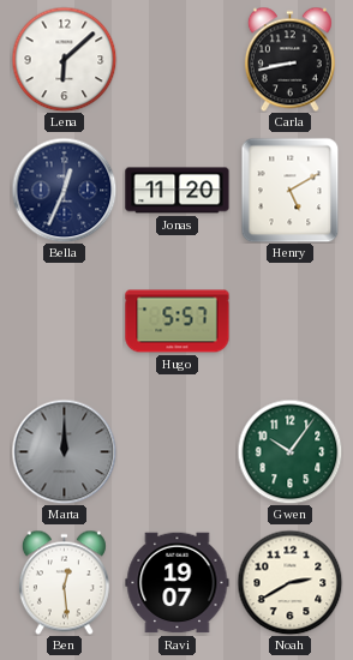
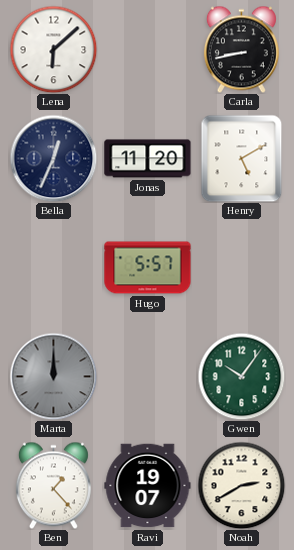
Ben: 12:29 -> 1:23
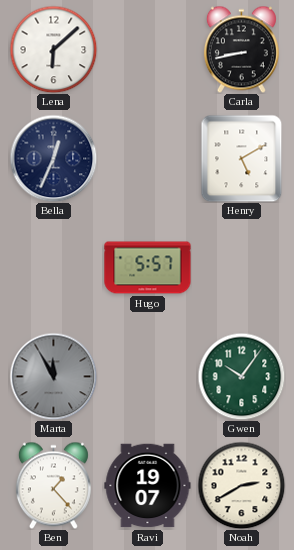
Jonas: 11:20 -> none
Marta: 12:00 -> 11:55
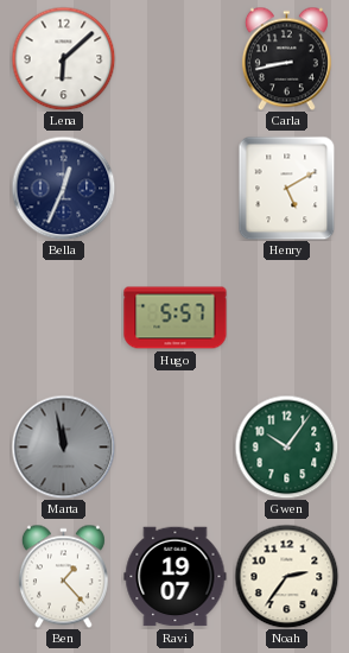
Marta: 11:55 -> 11:58
Noah: 2:40 -> 2:36
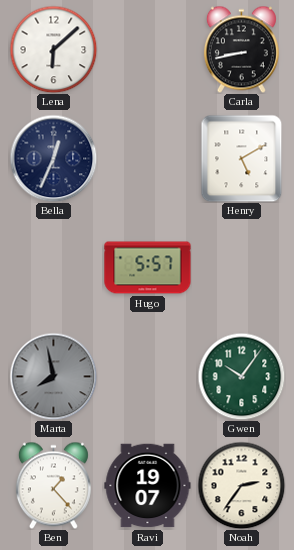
Marta: 11:58 -> 7:58
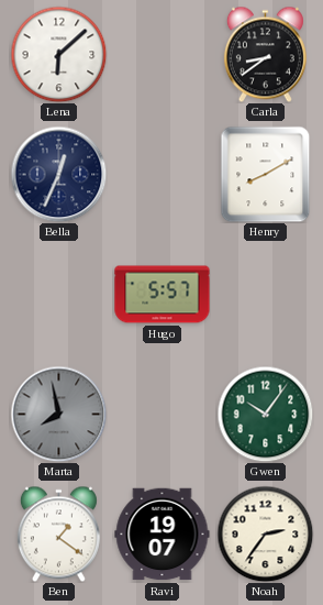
Carla: 8:43 -> 8:39
Henry: 5:10 -> 8:10
Ben: 1:23 -> 1:21
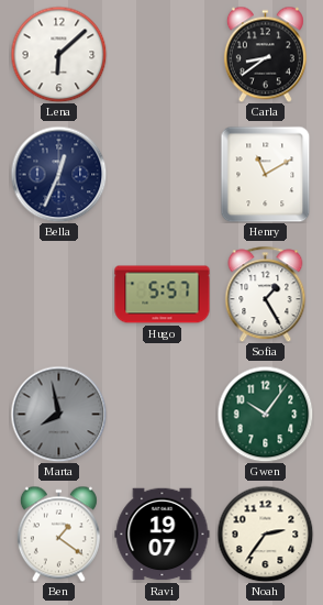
Henry: 8:10 -> 11:10
Sofia: none -> 1:25
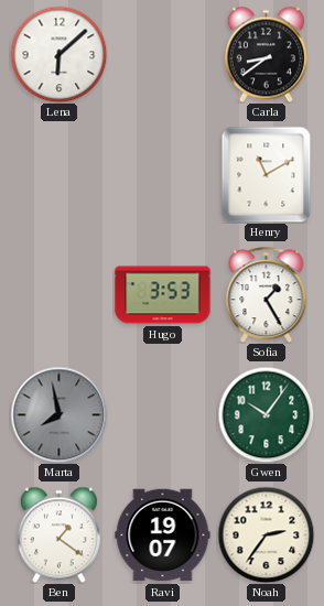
Bella: 12:34 -> none
Hugo: 5:57 -> 3:53
